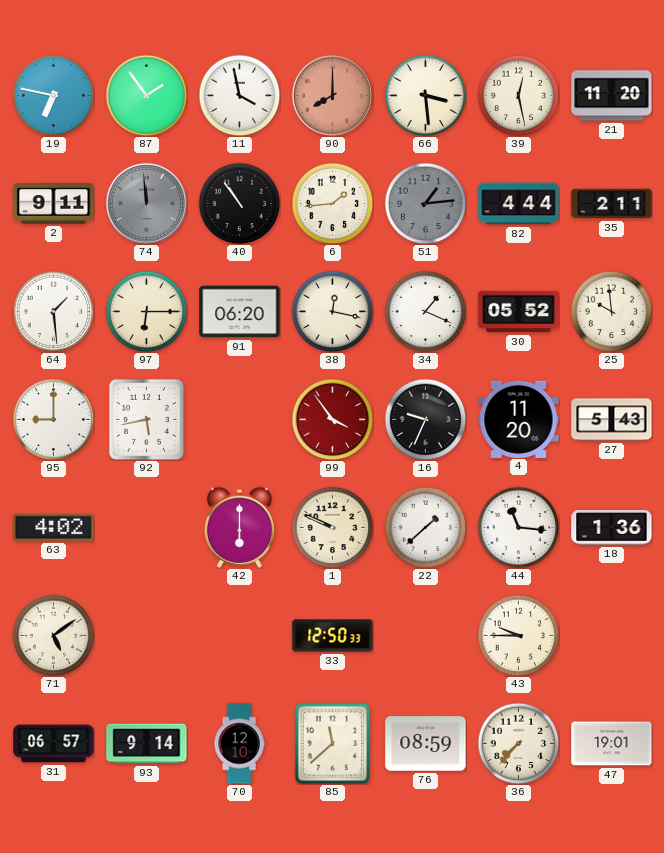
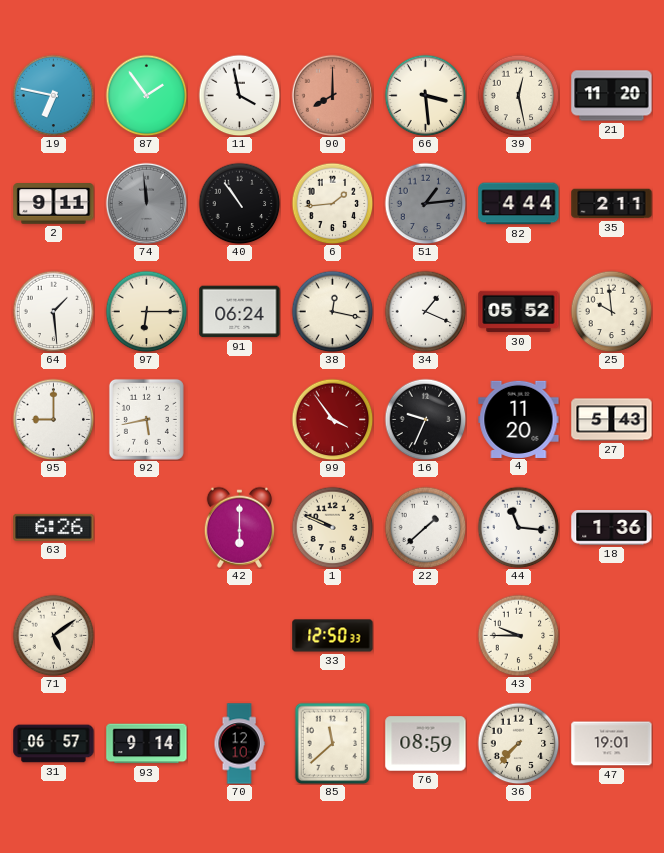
91: 06:20 -> 06:24
63: 4:02 -> 6:26
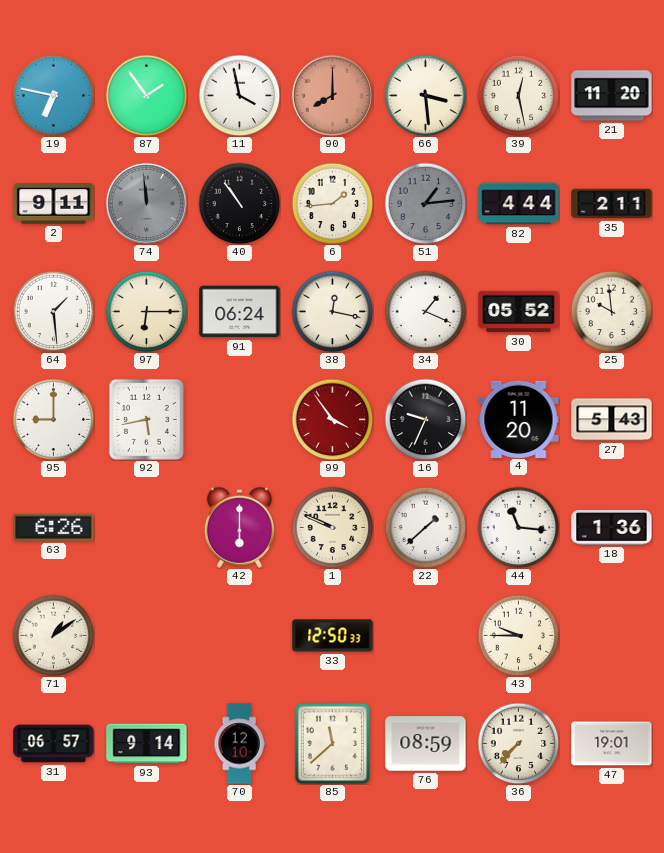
71: 5:09 -> 1:09
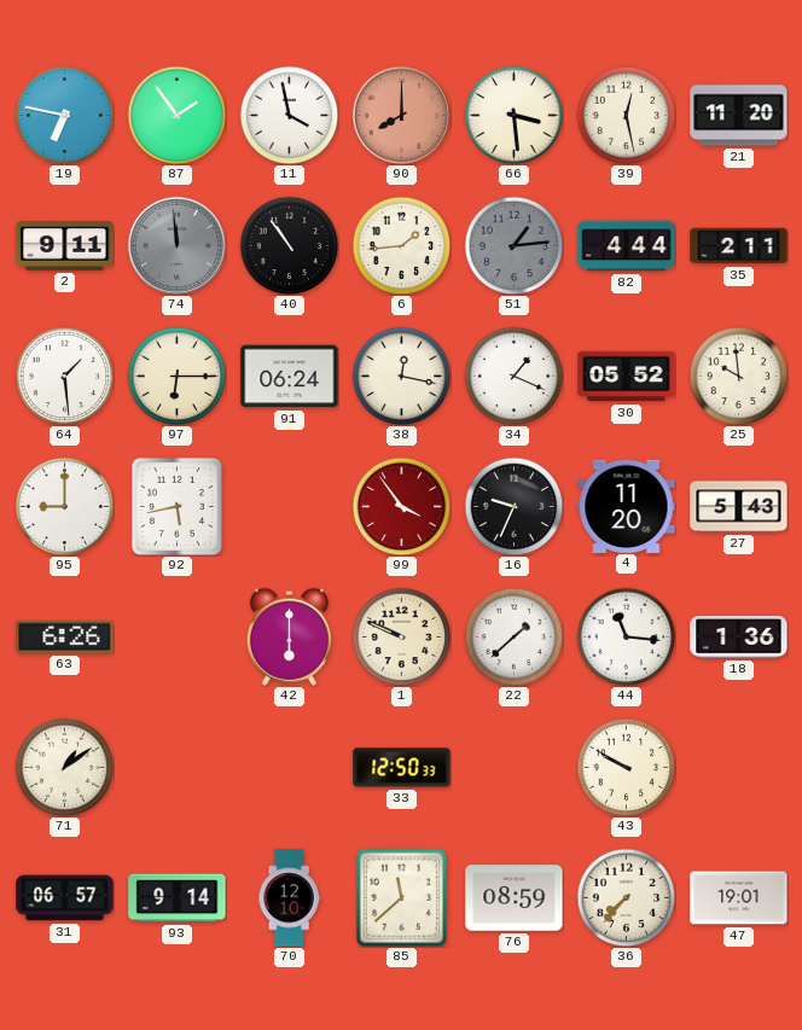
43: 9:45 -> 9:50
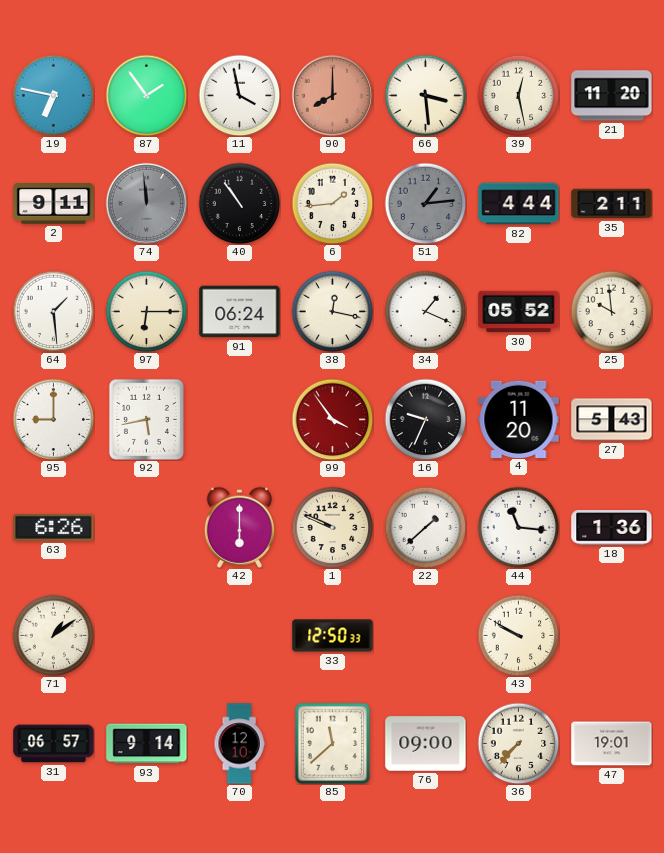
76: 08:59 -> 09:00
